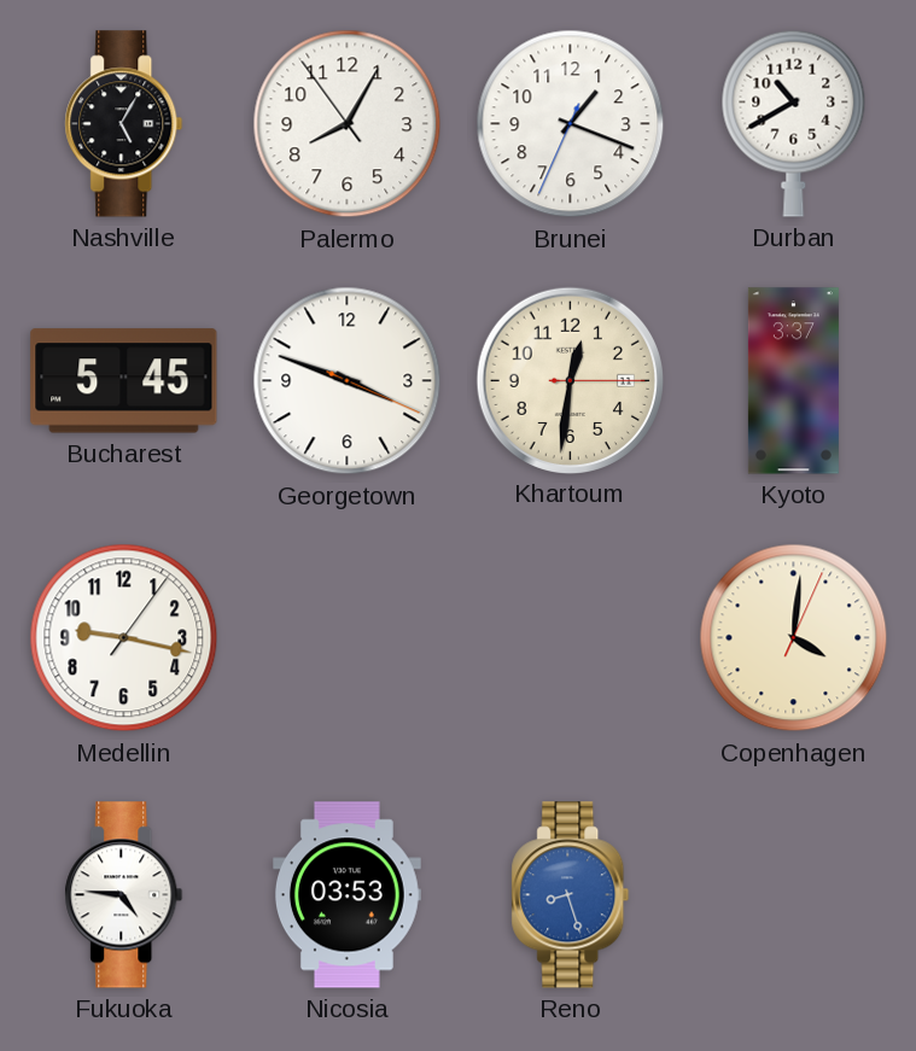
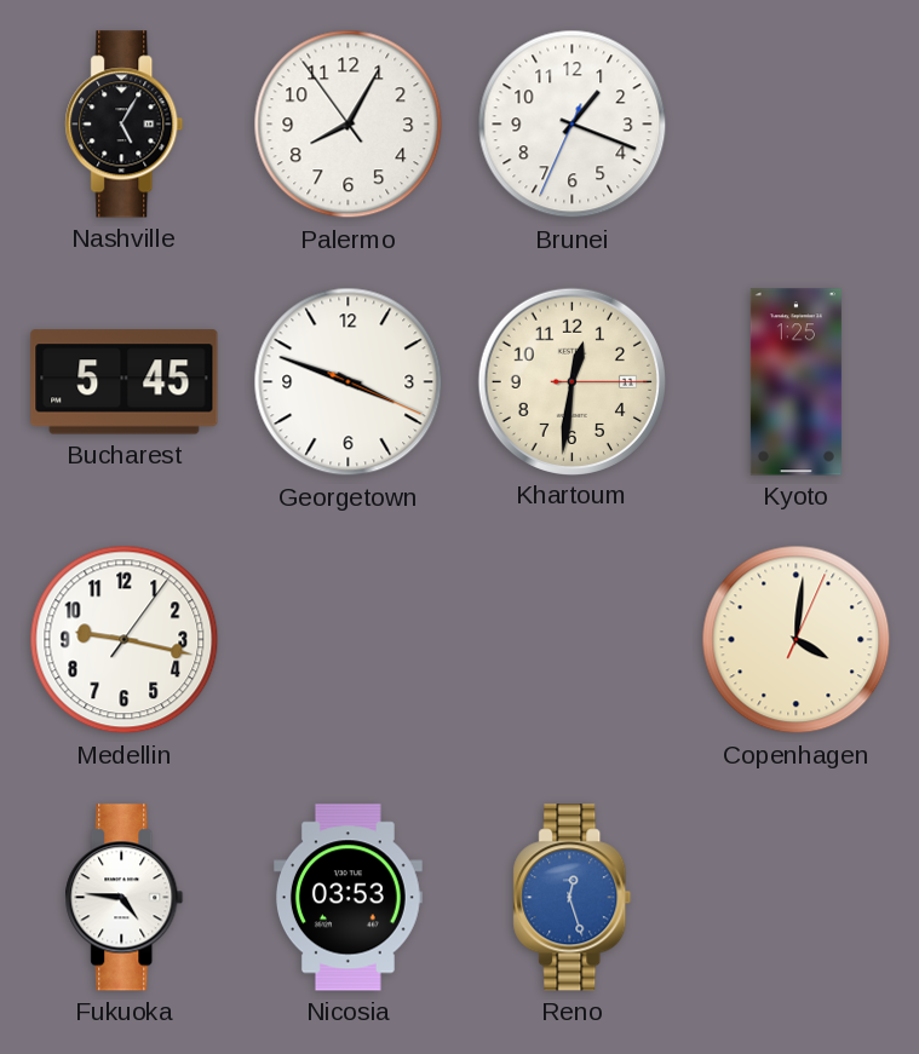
Durban: 10:40 -> none
Kyoto: 3:37 -> 1:25
Reno: 8:27 -> 12:27
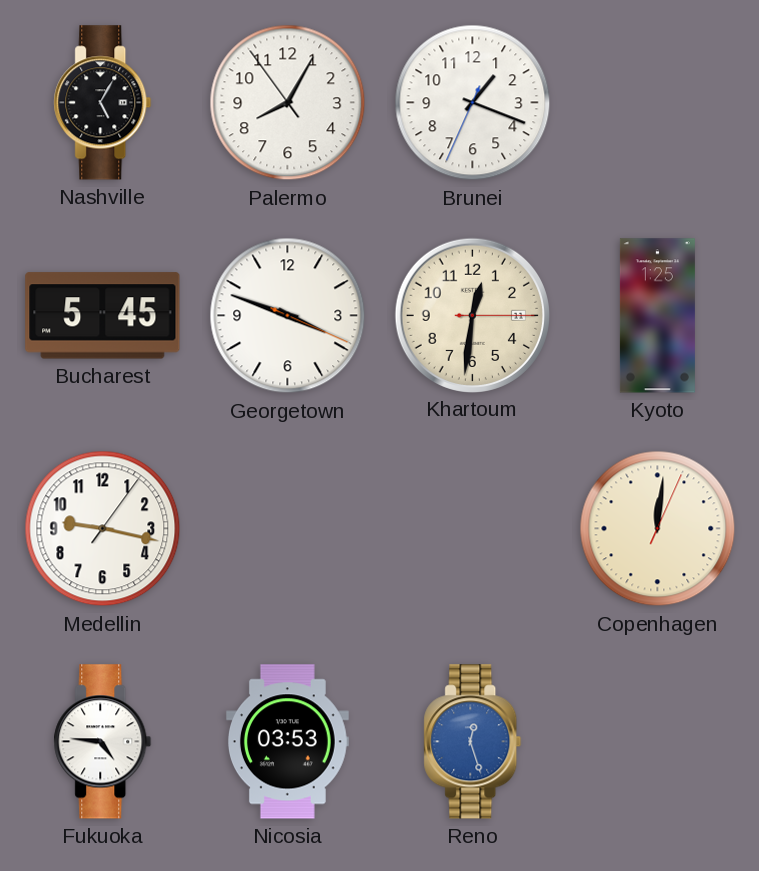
Copenhagen: 4:01 -> 12:01
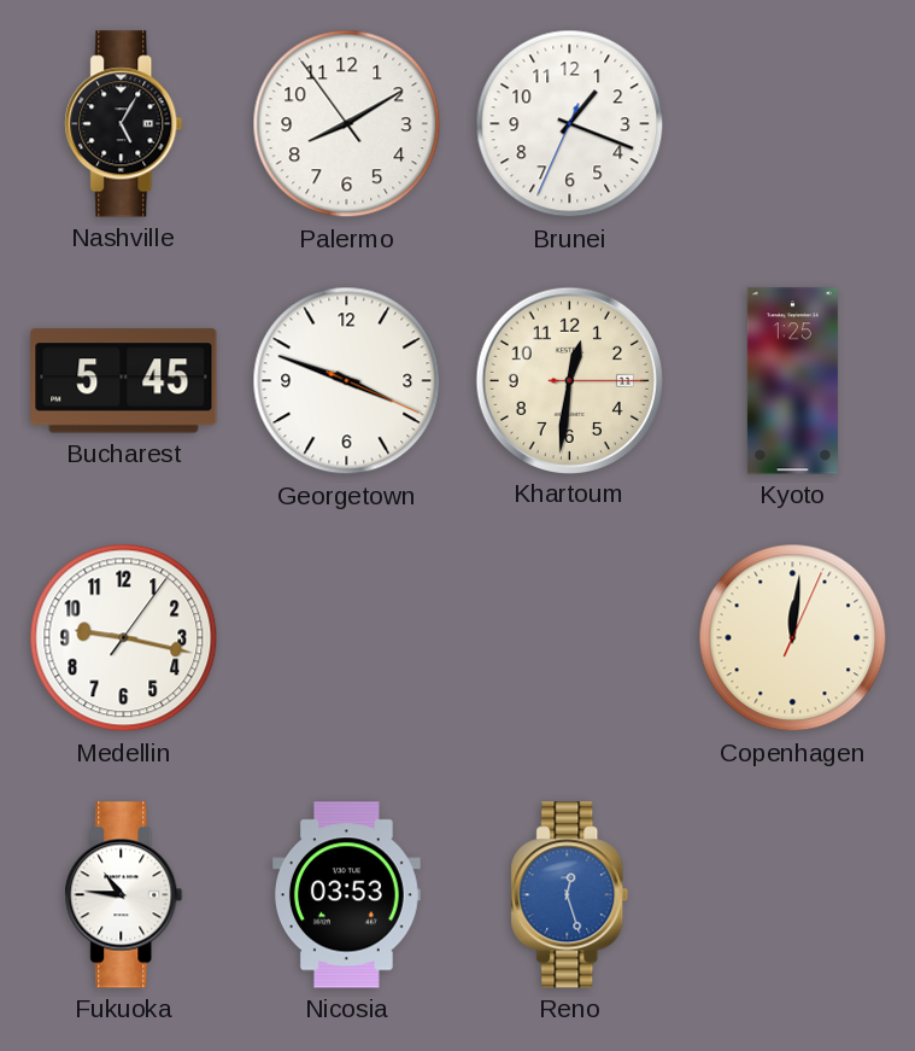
Palermo: 8:04 -> 8:09
Fukuoka: 4:46 -> 10:46
